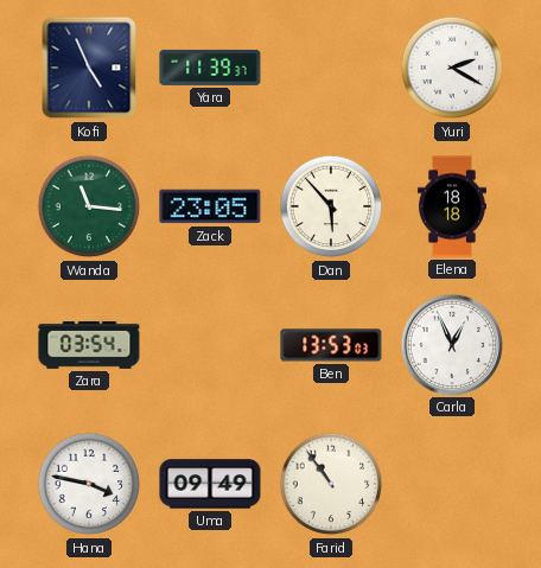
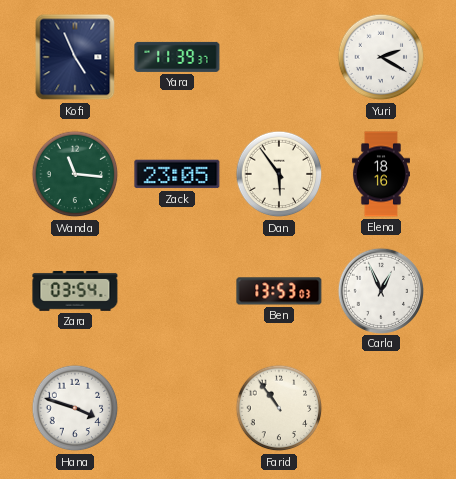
Dan: 5:53 -> 5:54
Elena: 18:18 -> 18:16
Hana: 3:47 -> 3:48
Uma: 09:49 -> none
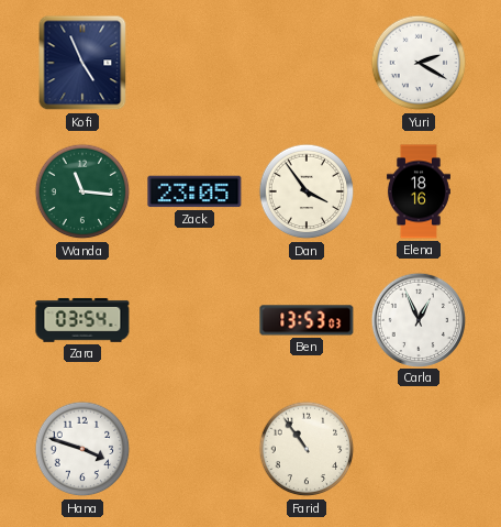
Yara: 11:39 -> none
Dan: 5:54 -> 3:54
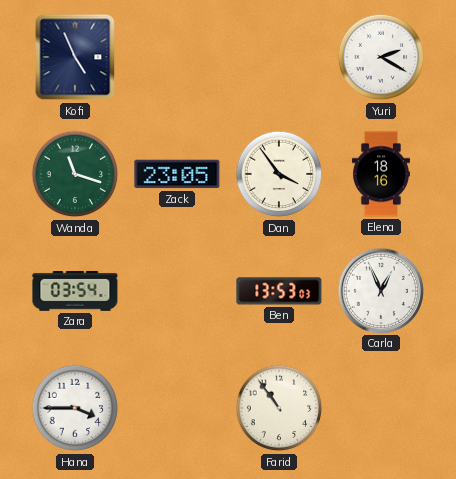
Wanda: 11:16 -> 11:18
Hana: 3:48 -> 3:45
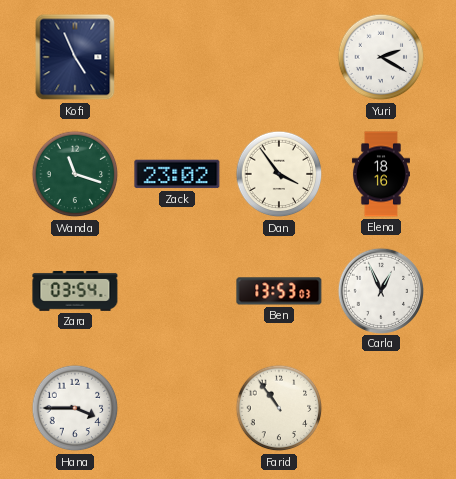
Zack: 23:05 -> 23:02
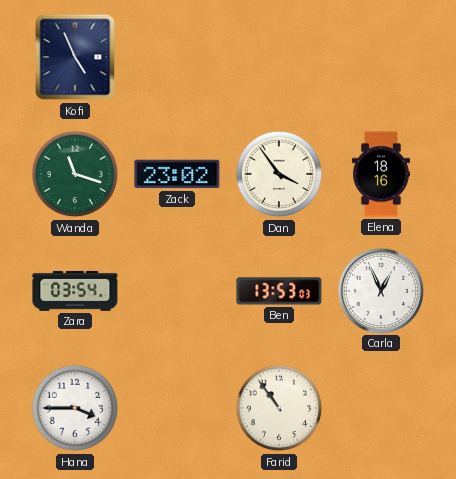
Yuri: 2:20 -> none
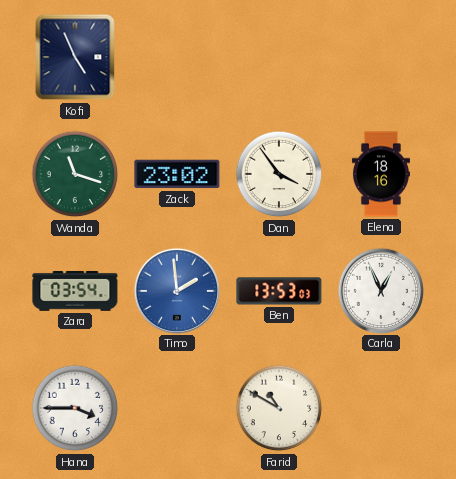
Timo: none -> 1:59
Farid: 10:54 -> 10:50
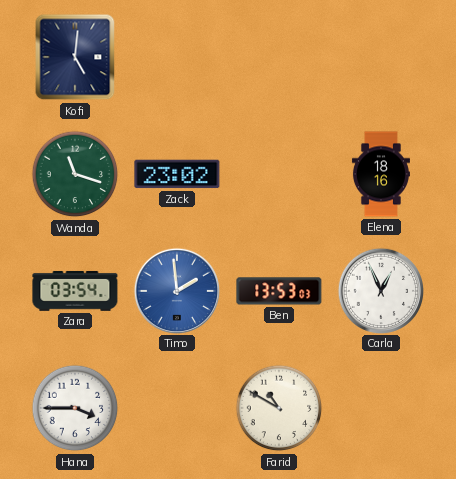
Kofi: 4:56 -> 5:01
Dan: 3:54 -> none
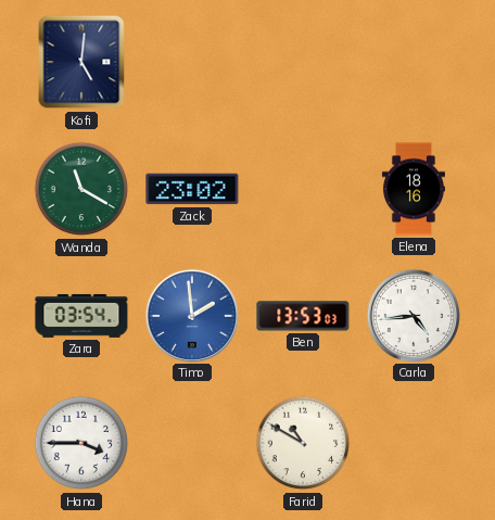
Wanda: 11:18 -> 11:20
Carla: 12:56 -> 4:44
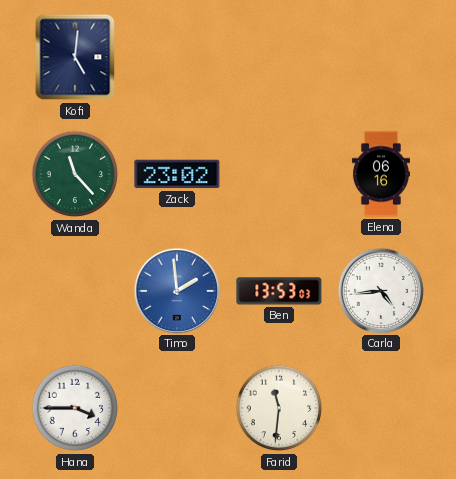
Wanda: 11:20 -> 11:23
Elena: 18:16 -> 06:16
Zara: 03:54 -> none
Farid: 10:50 -> 11:31
